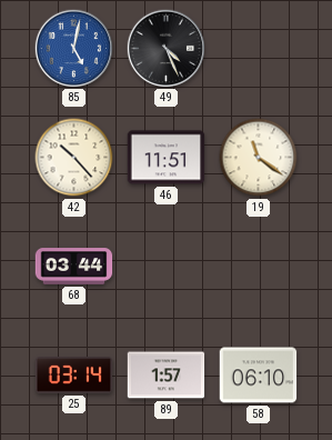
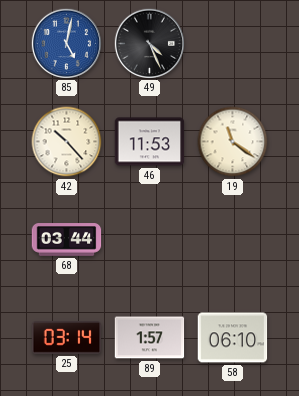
46: 11:51 -> 11:53
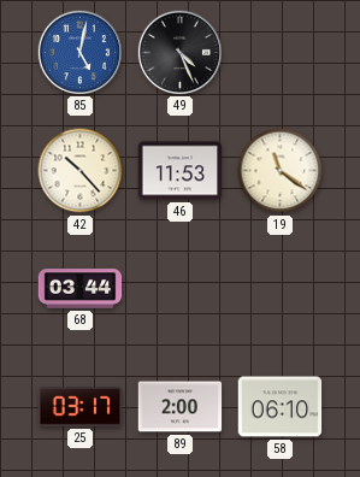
25: 03:14 -> 03:17
89: 1:57 -> 2:00
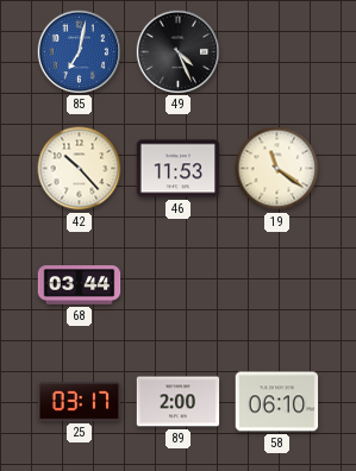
85: 5:02 -> 7:02
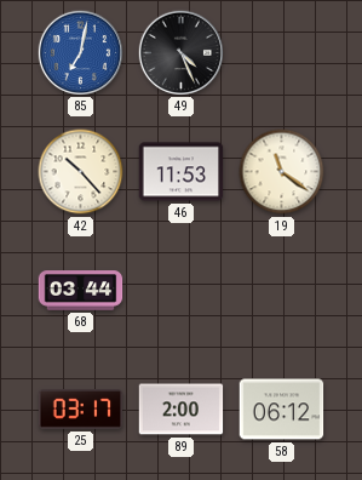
58: 06:10 -> 06:12
